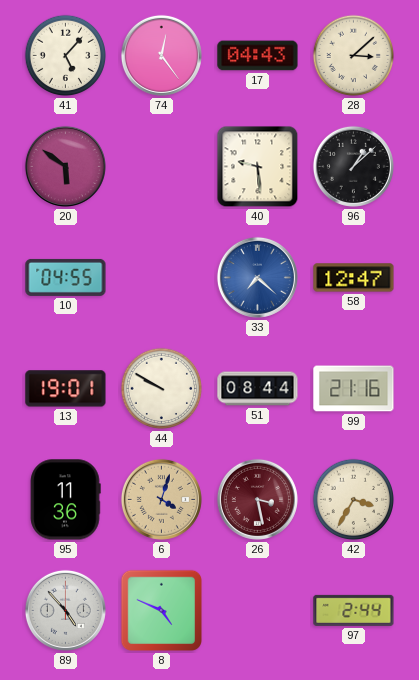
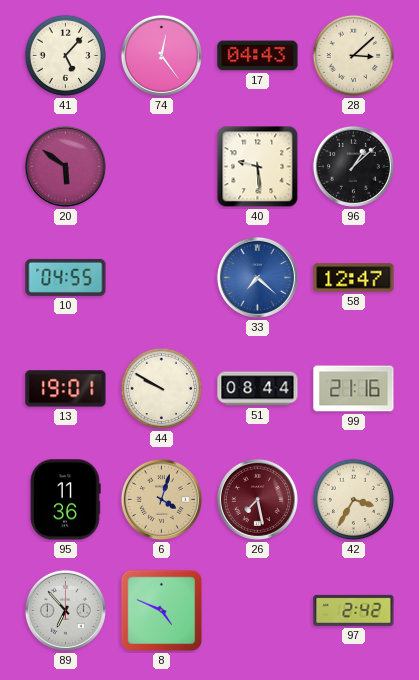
26: 3:28 -> 7:28
89: 4:53 -> 6:53
97: 2:44 -> 2:42
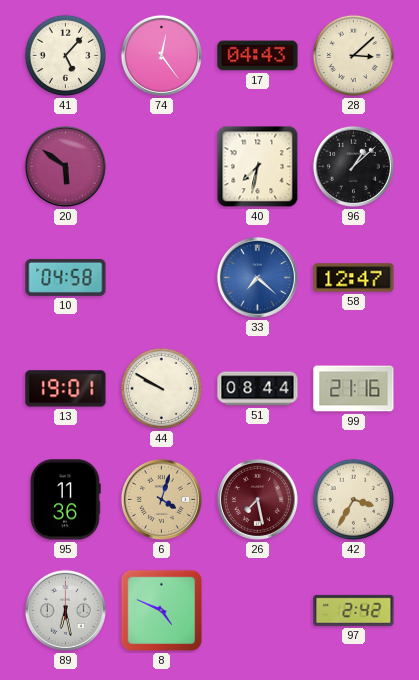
40: 9:29 -> 7:32
10: 04:55 -> 04:58
89: 6:53 -> 6:28
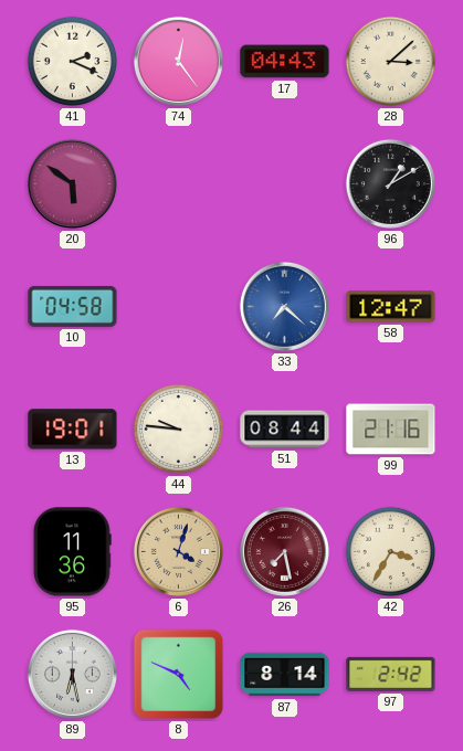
41: 5:07 -> 2:19
40: 7:32 -> none
96: 1:08 -> 1:10
44: 9:50 -> 9:46
87: none -> 8:14
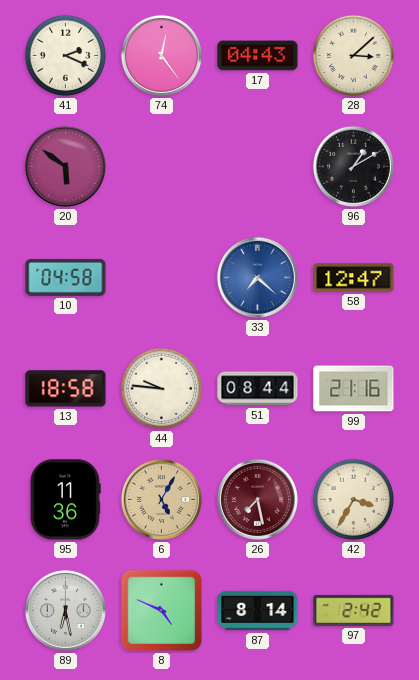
13: 19:01 -> 18:58
6: 4:03 -> 5:05
